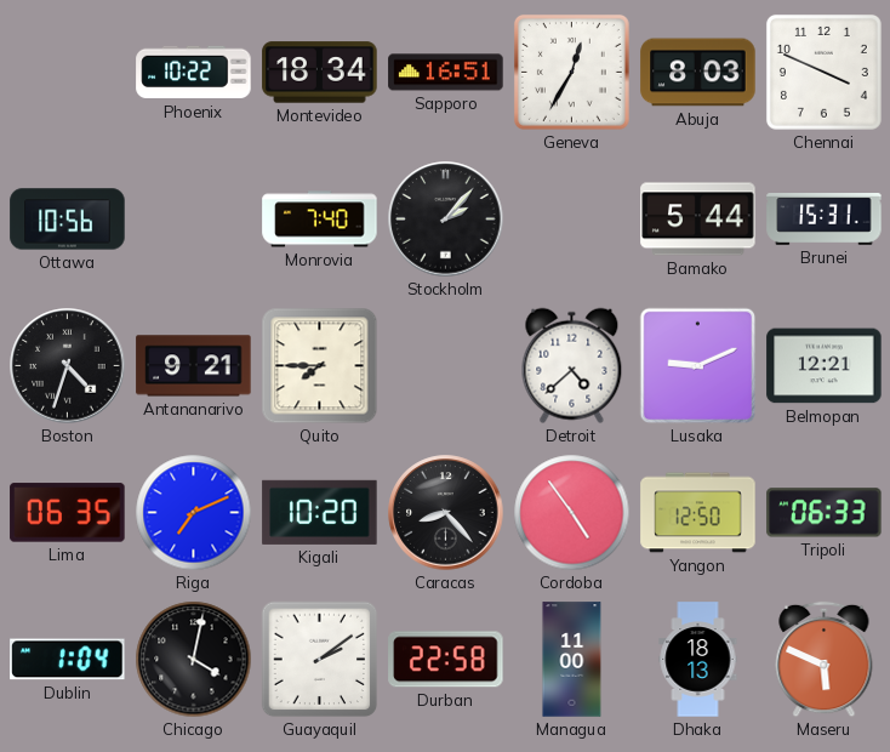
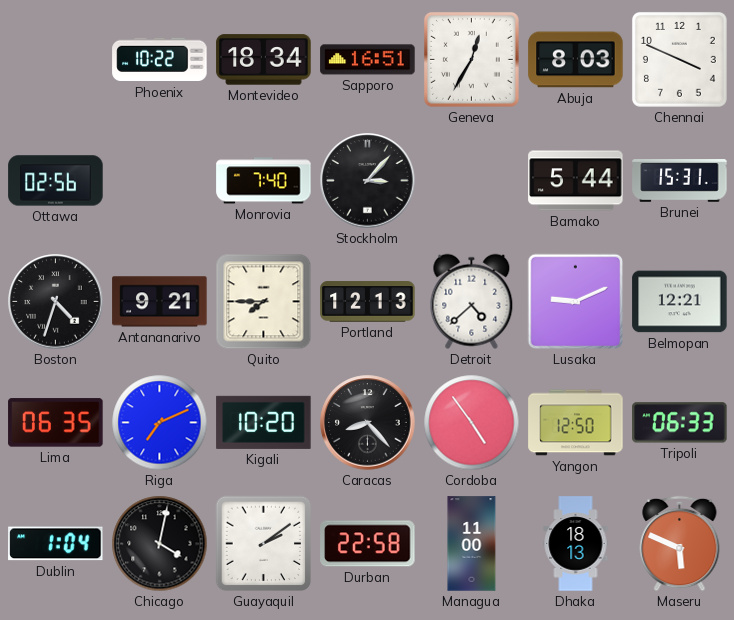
Ottawa: 10:56 -> 02:56
Stockholm: 2:07 -> 3:07
Portland: none -> 12:13
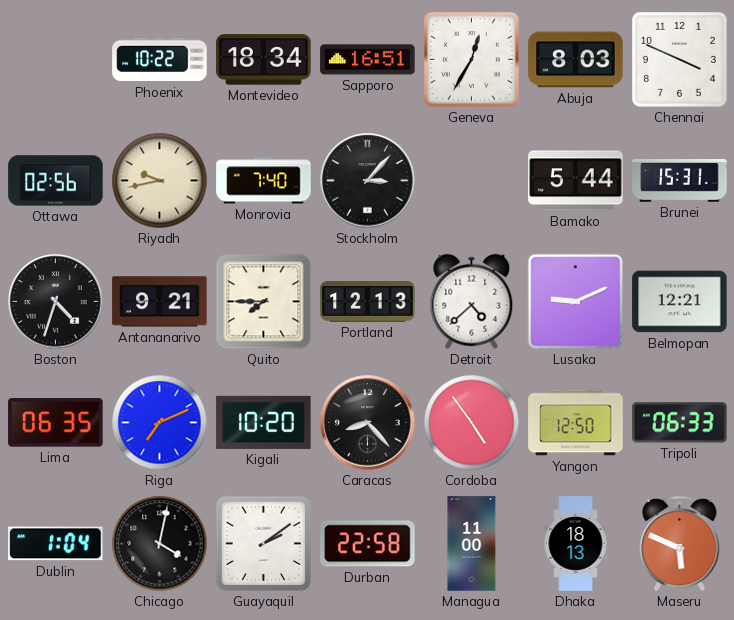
Riyadh: none -> 9:43
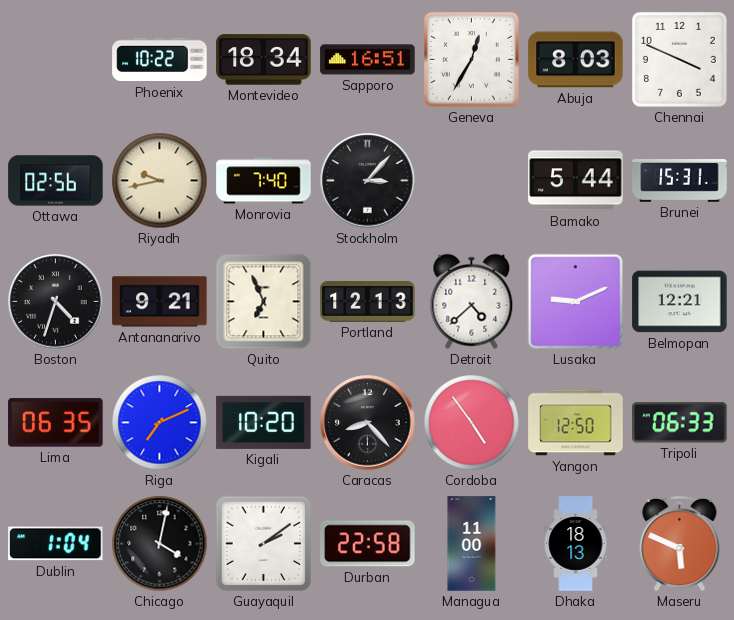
Quito: 7:45 -> 6:56
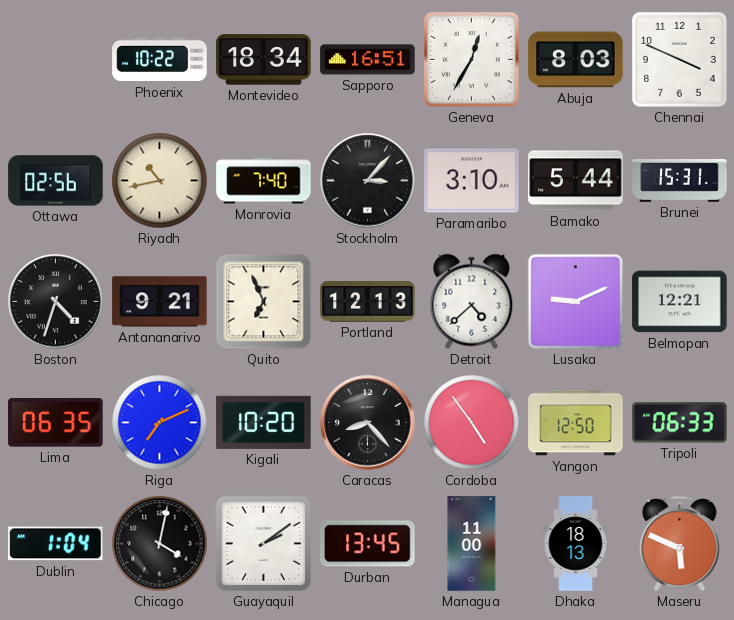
Riyadh: 9:43 -> 10:43
Paramaribo: none -> 3:10
Durban: 22:58 -> 13:45
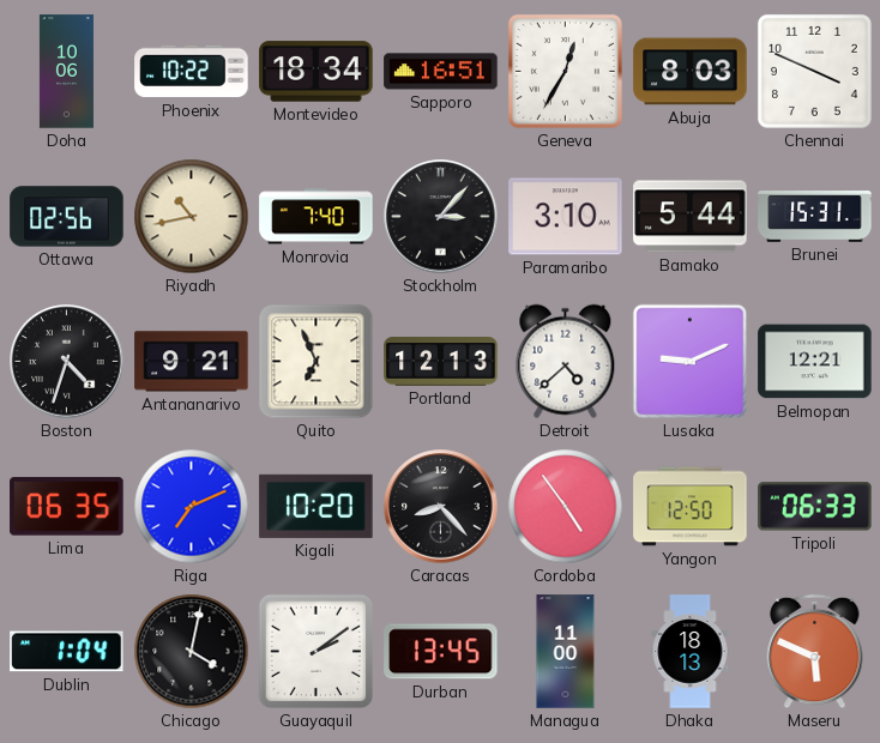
Doha: none -> 10:06
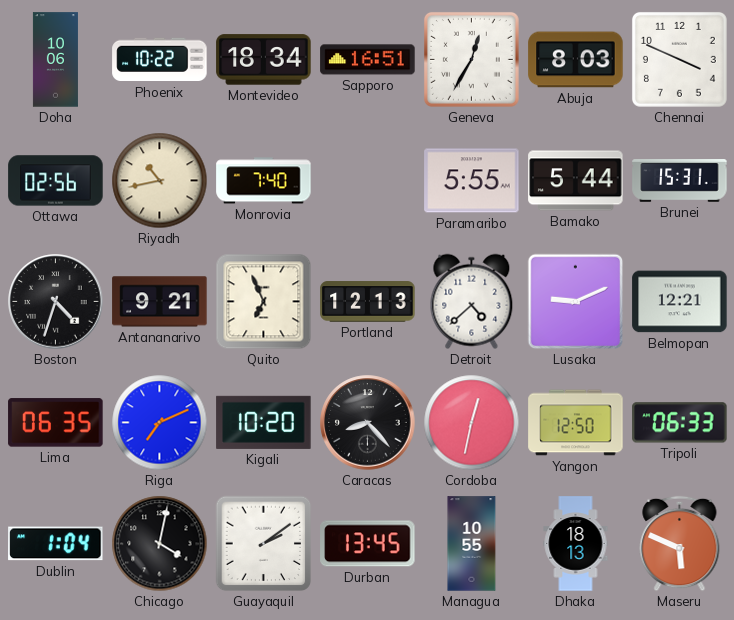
Stockholm: 3:07 -> none
Paramaribo: 3:10 -> 5:55
Cordoba: 4:54 -> 12:32
Managua: 11:00 -> 10:55
